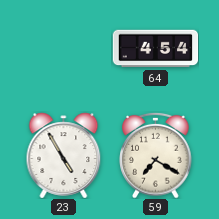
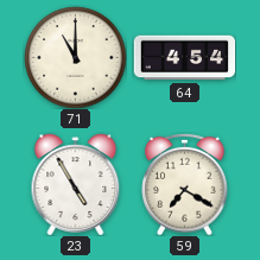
71: none -> 11:00
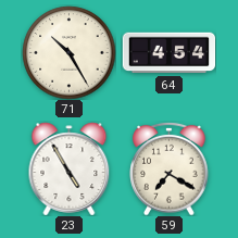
71: 11:00 -> 10:25
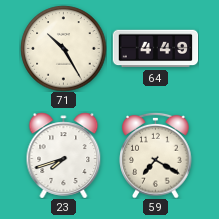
64: 4:54 -> 4:49
23: 4:55 -> 7:42
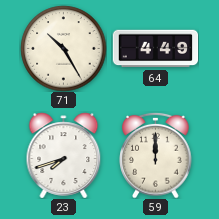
59: 7:20 -> 12:00
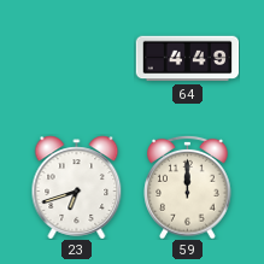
71: 10:25 -> none
23: 7:42 -> 6:42
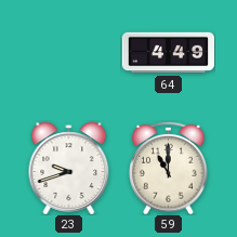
23: 6:42 -> 9:42
59: 12:00 -> 11:00
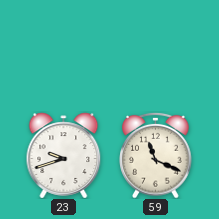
64: 4:49 -> none
59: 11:00 -> 11:19
